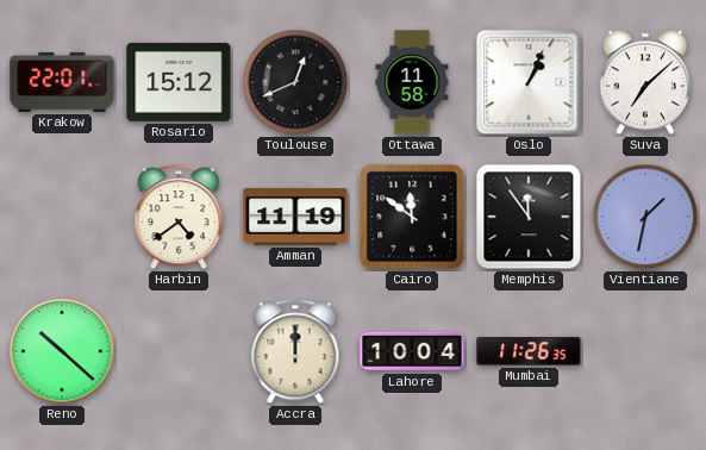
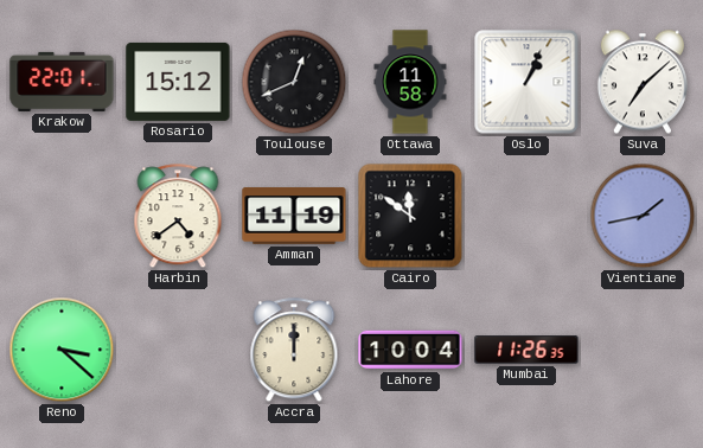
Memphis: 11:54 -> none
Vientiane: 1:32 -> 1:43
Reno: 10:22 -> 3:22
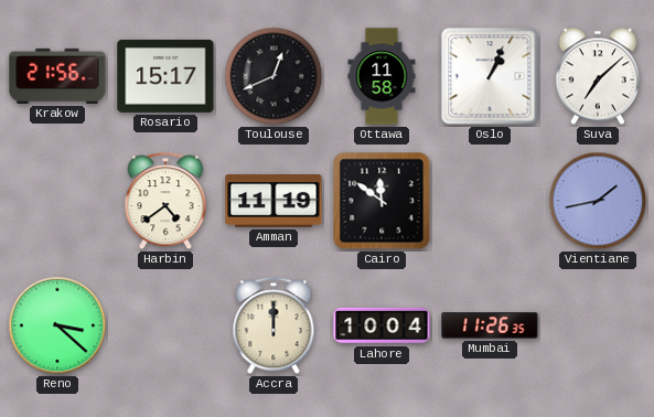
Krakow: 22:01 -> 21:56
Rosario: 15:12 -> 15:17
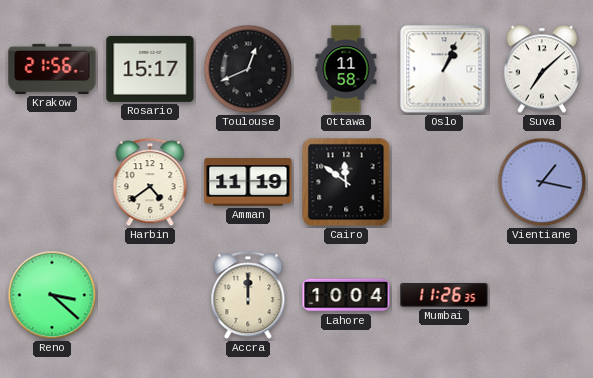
Vientiane: 1:43 -> 1:17
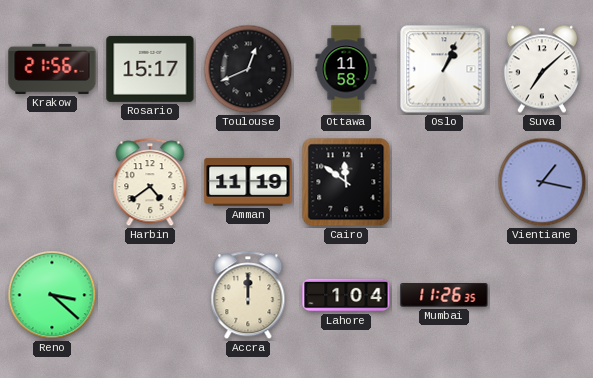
Lahore: 10:04 -> 1:04
